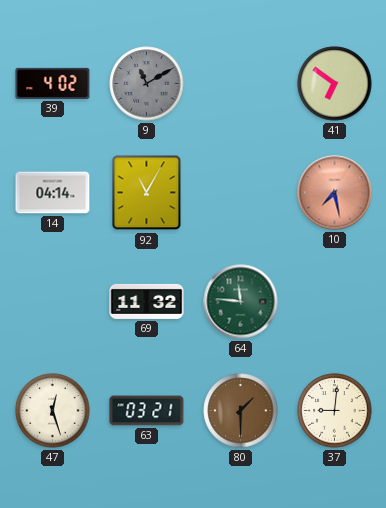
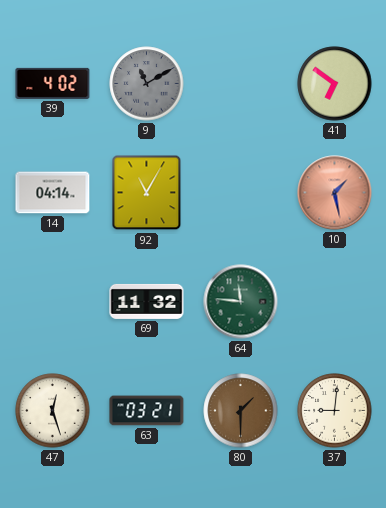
10: 7:28 -> 1:28
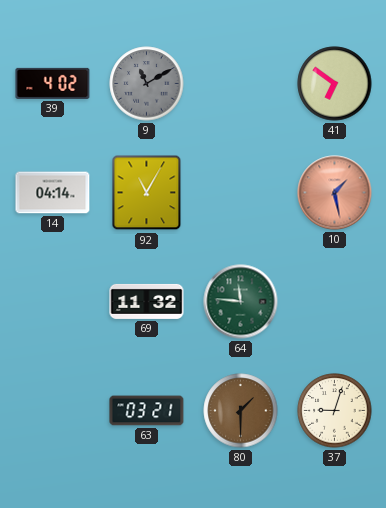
47: 12:27 -> none
37: 9:01 -> 9:03
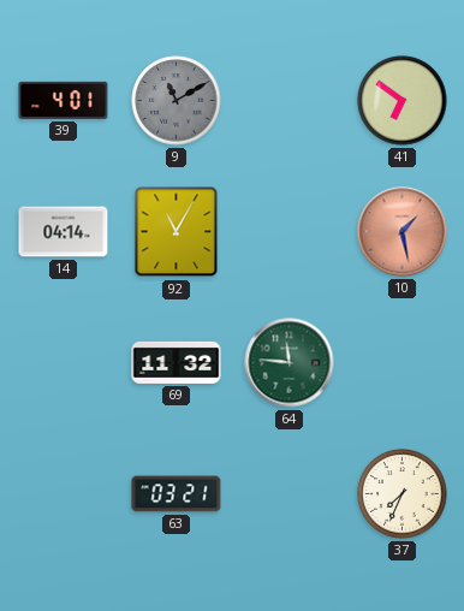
39: 4:02 -> 4:01
80: 1:30 -> none
37: 9:03 -> 7:34
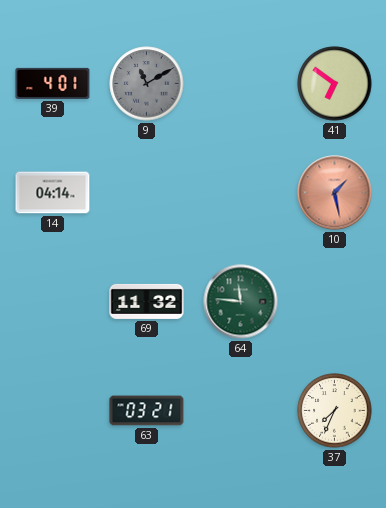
92: 11:05 -> none
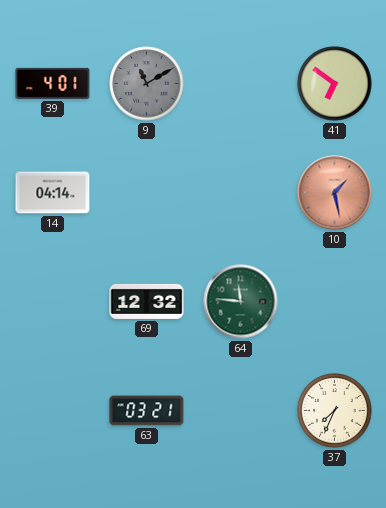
69: 11:32 -> 12:32
